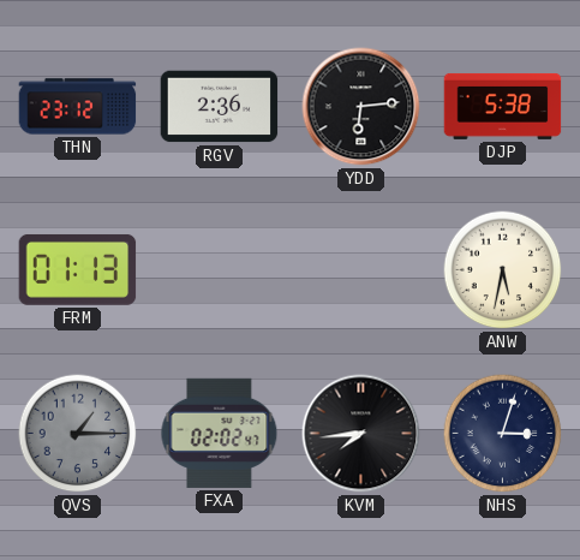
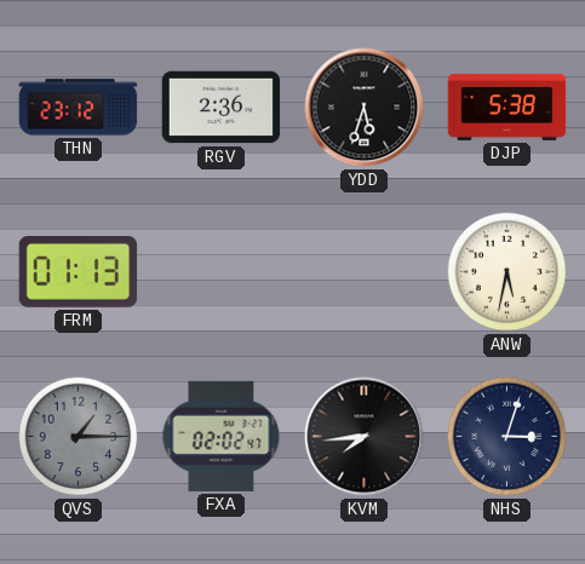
YDD: 6:14 -> 5:33
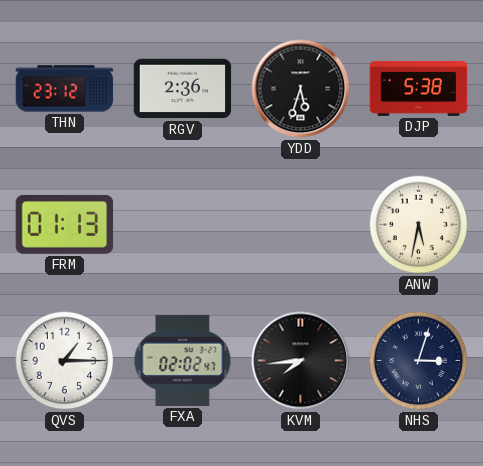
QVS dial: grey -> white
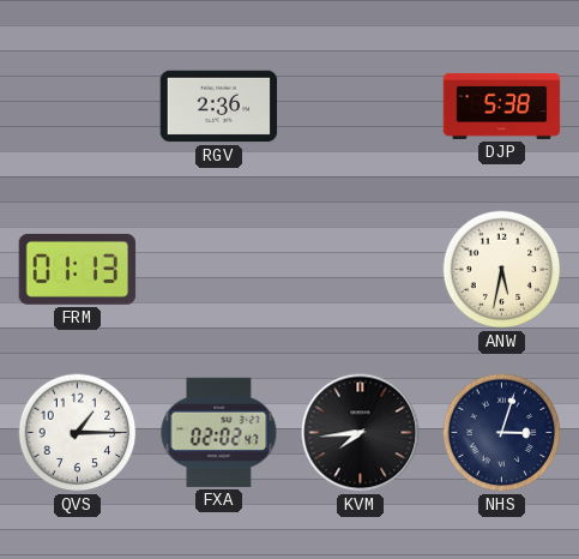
THN: 23:12 -> none
YDD: 5:33 -> none
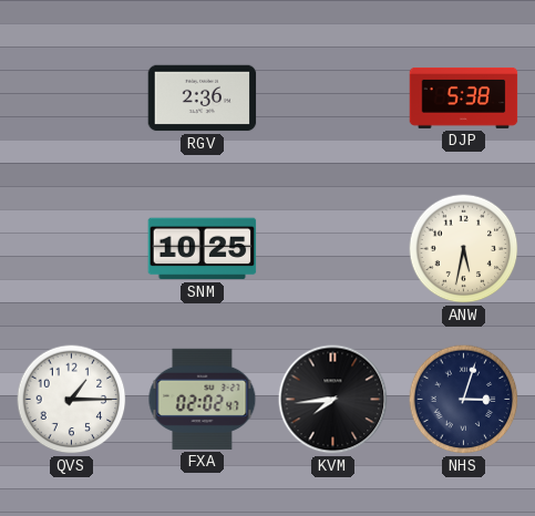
FRM: 01:13 -> none
SNM: none -> 10:25
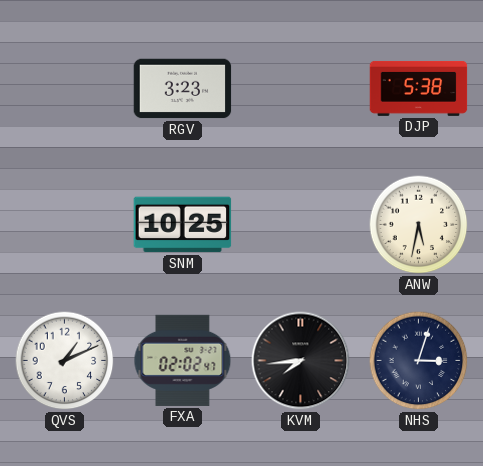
RGV: 2:36 -> 3:23
QVS: 1:15 -> 1:11
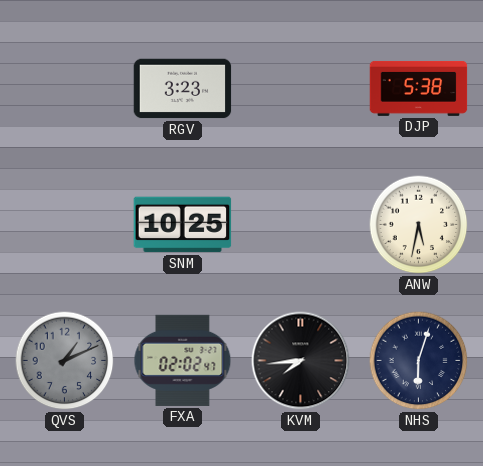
QVS dial: white -> grey
NHS: 3:03 -> 6:03
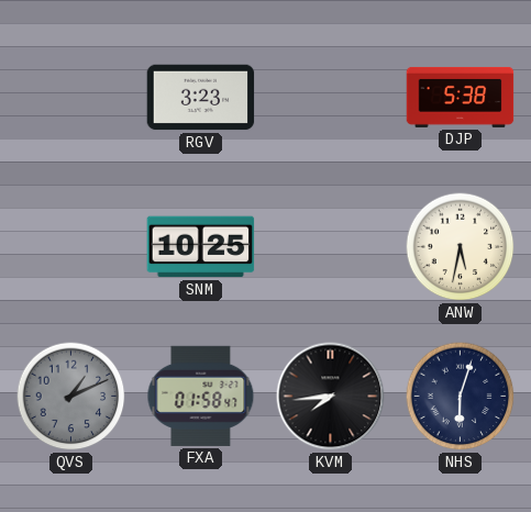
FXA: 02:02 -> 01:58
